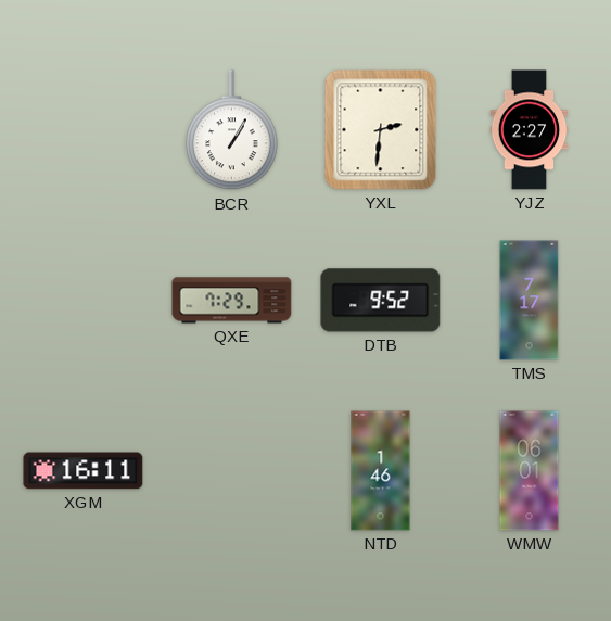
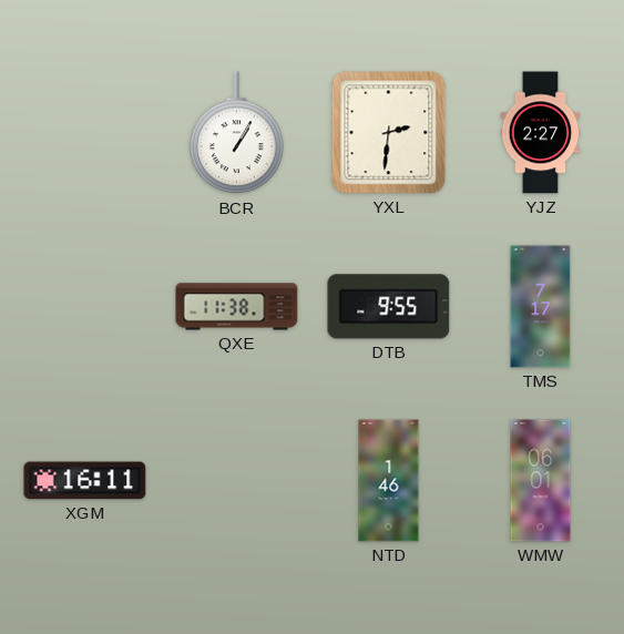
QXE: 7:29 -> 11:38
DTB: 9:52 -> 9:55
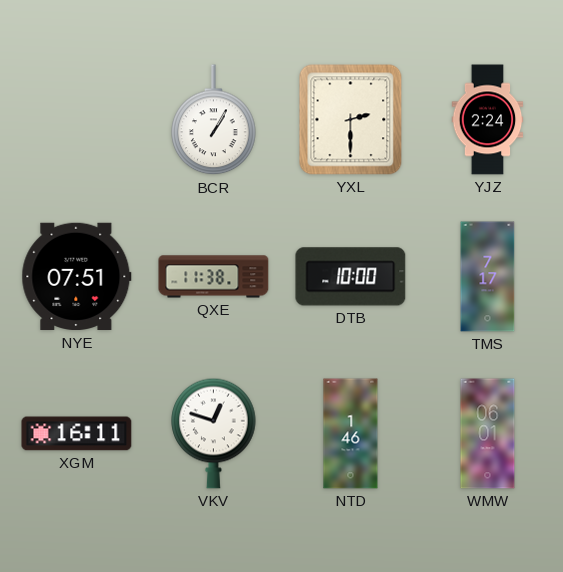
YXL: 2:31 -> 2:30
YJZ: 2:27 -> 2:24
NYE: none -> 07:51
DTB: 9:55 -> 10:00
VKV: none -> 12:48
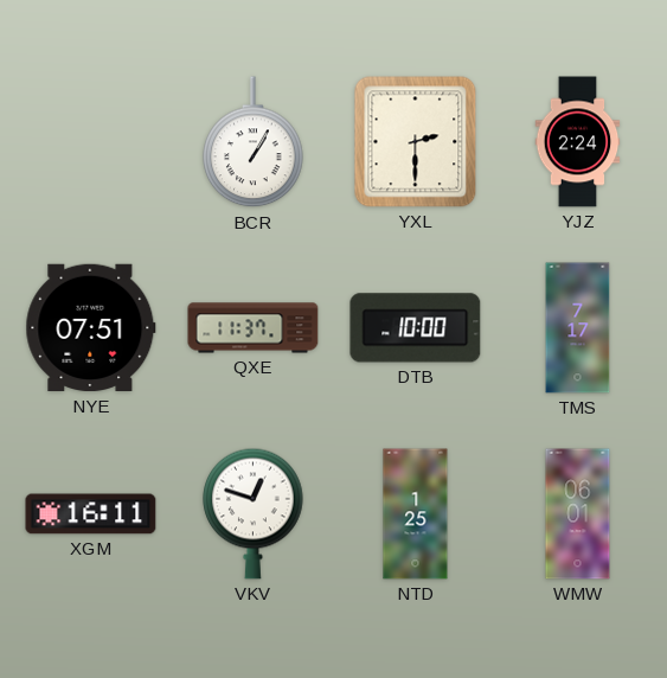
QXE: 11:38 -> 11:37
NTD: 1:46 -> 1:25
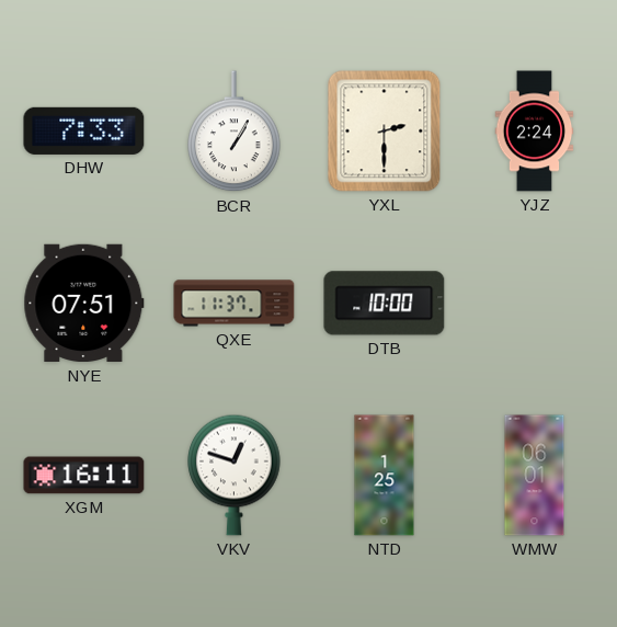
DHW: none -> 7:33
TMS: 7:17 -> none
